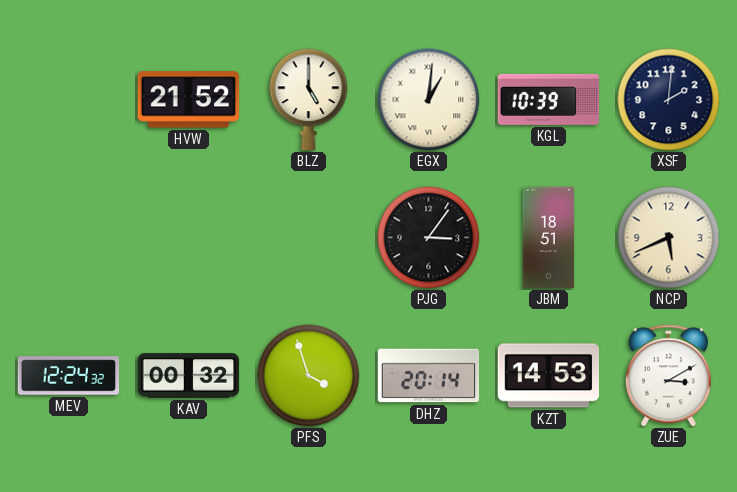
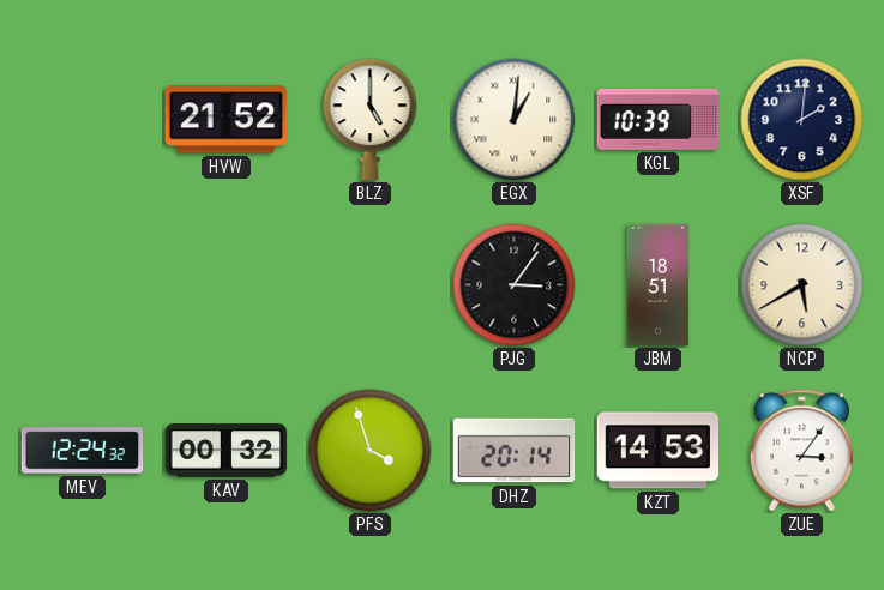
NCP: 5:41 -> 5:40
ZUE: 3:10 -> 3:06
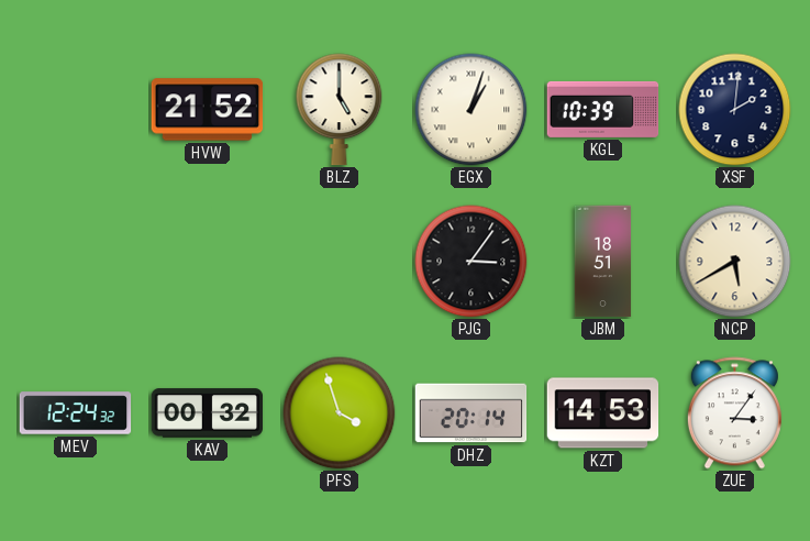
EGX: 1:01 -> 1:03
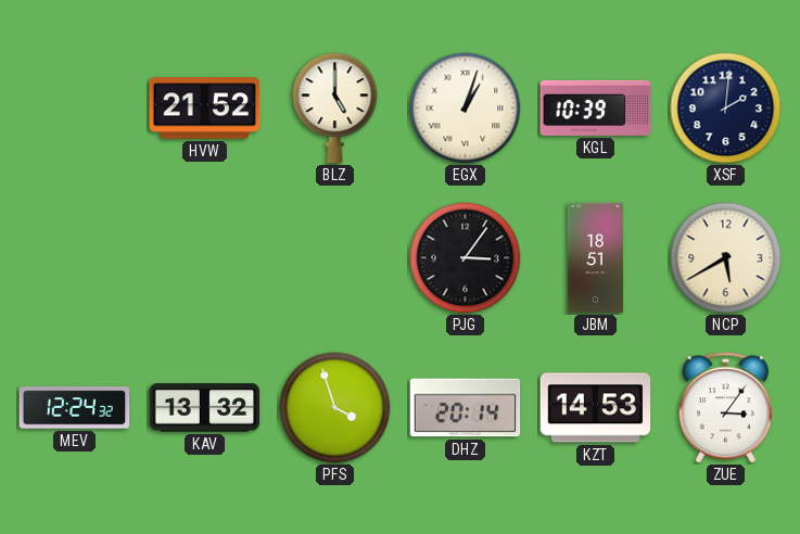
KAV: 00:32 -> 13:32
